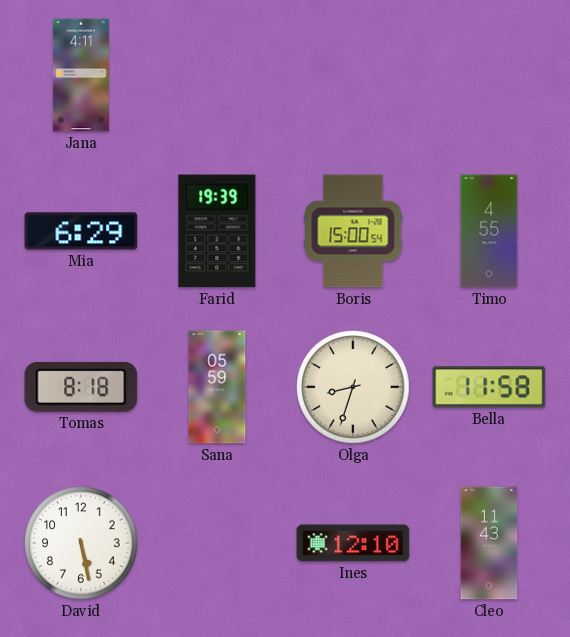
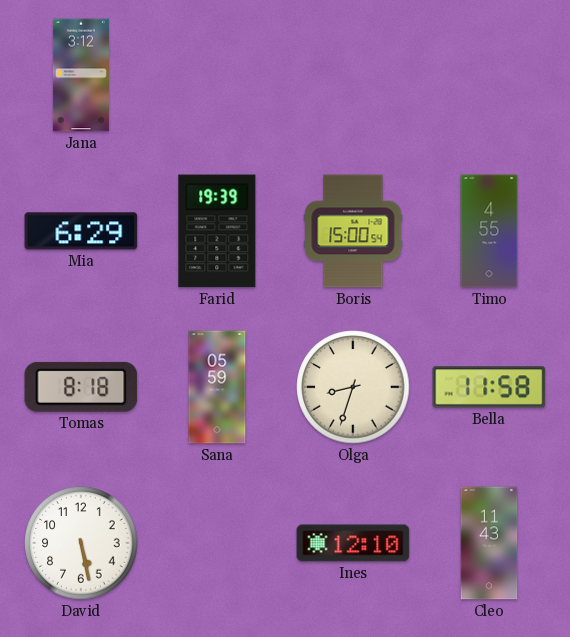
Jana: 4:11 -> 3:12
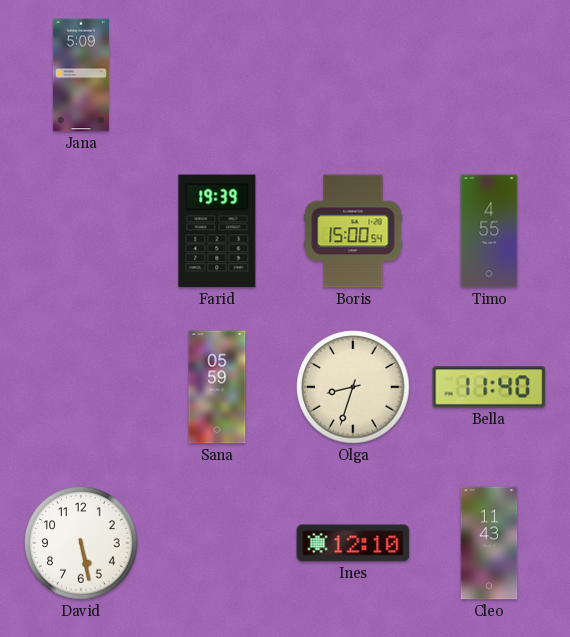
Jana: 3:12 -> 5:09
Mia: 6:29 -> none
Tomas: 8:18 -> none
Bella: 11:58 -> 11:40
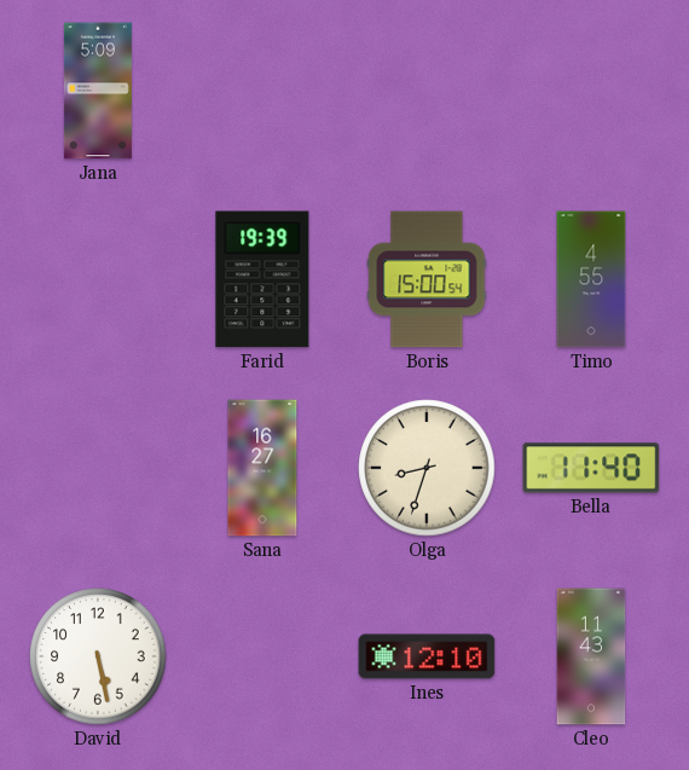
Sana: 05:59 -> 16:27
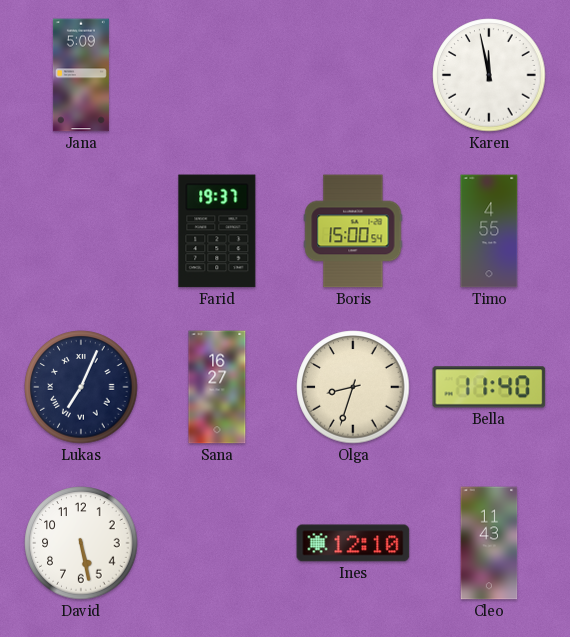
Karen: none -> 11:58
Farid: 19:39 -> 19:37
Lukas: none -> 7:04
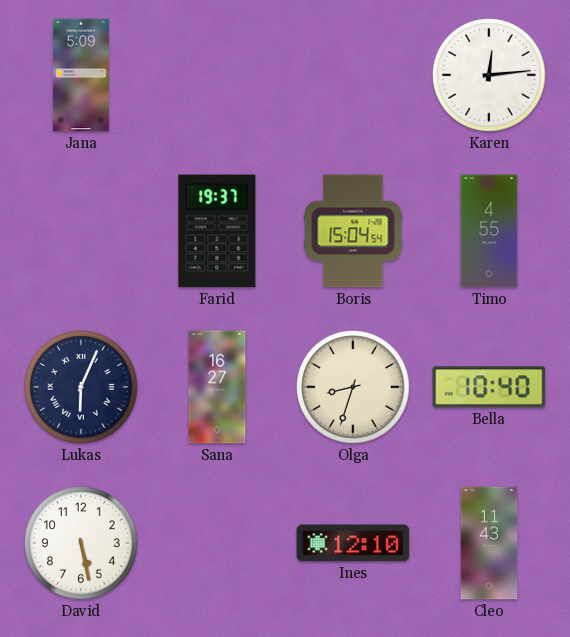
Karen: 11:58 -> 12:14
Boris: 15:00 -> 15:04
Lukas: 7:04 -> 6:04
Bella: 11:40 -> 10:40
